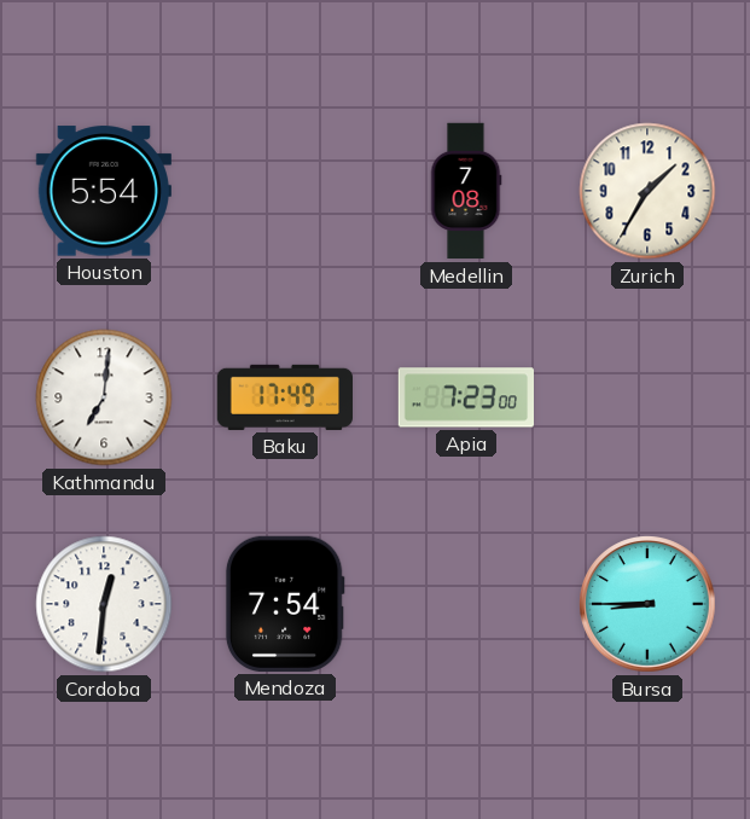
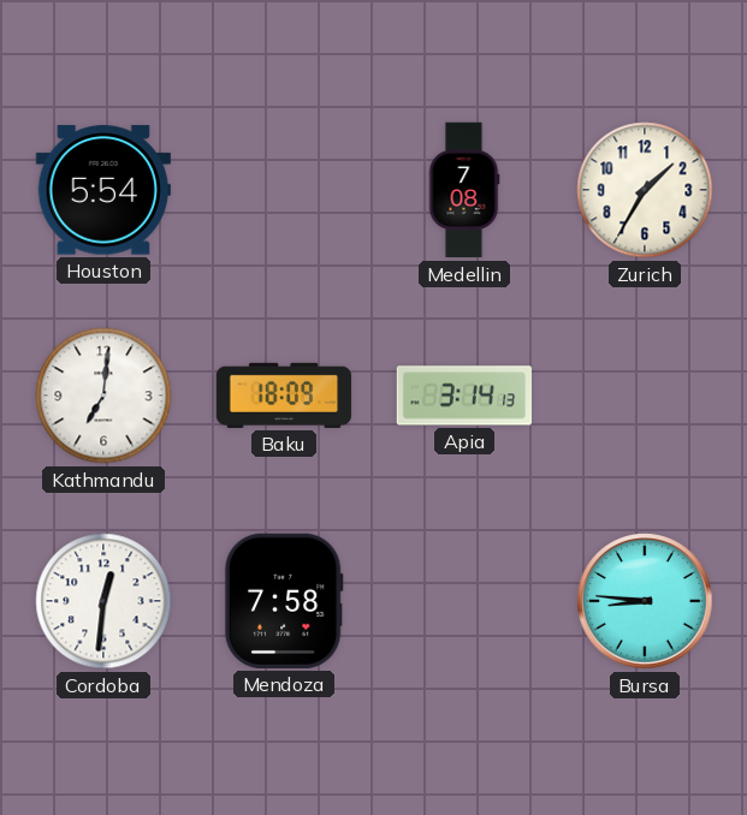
Baku: 17:49 -> 18:09
Apia: 7:23 -> 3:14
Mendoza: 7:54 -> 7:58
Bursa: 8:45 -> 8:46
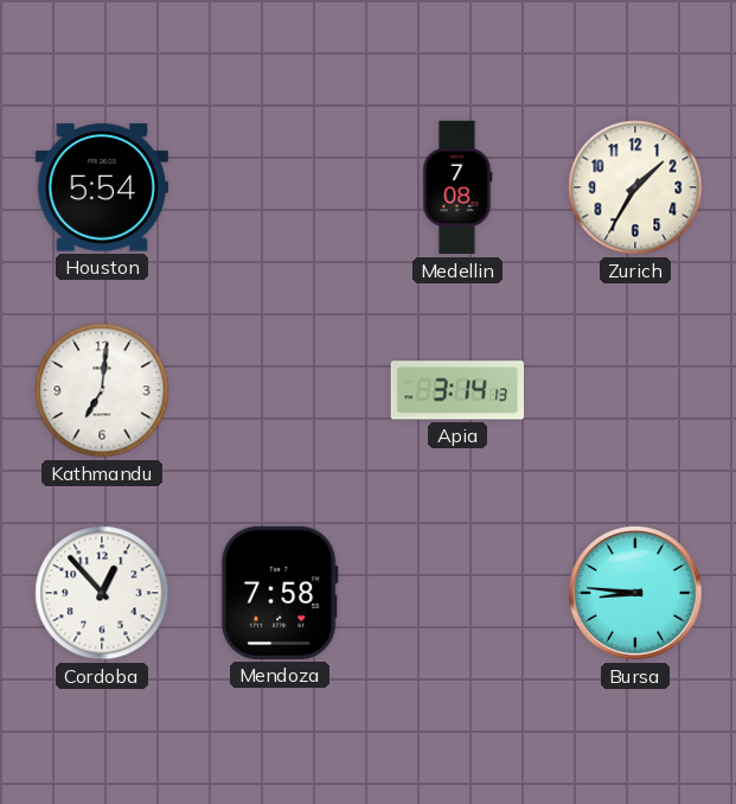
Baku: 18:09 -> none
Cordoba: 12:31 -> 12:53
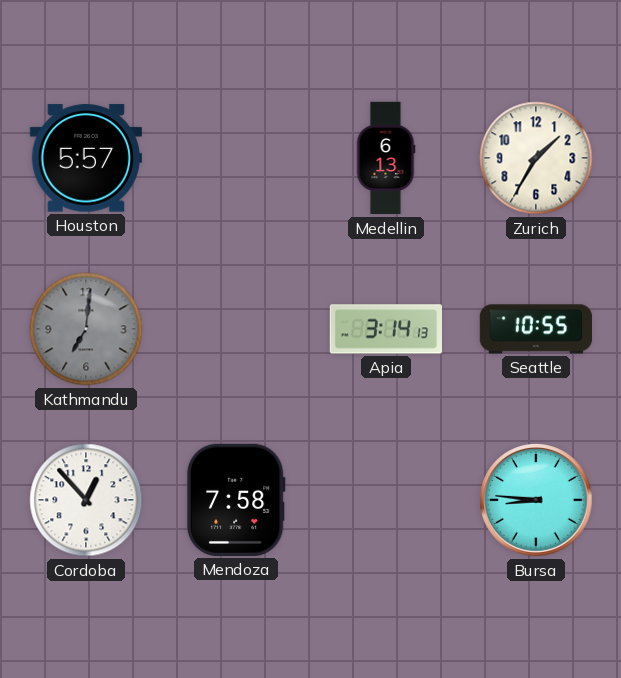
Houston: 5:54 -> 5:57
Medellin: 7:08 -> 6:13
Kathmandu dial: white -> grey
Seattle: none -> 10:55
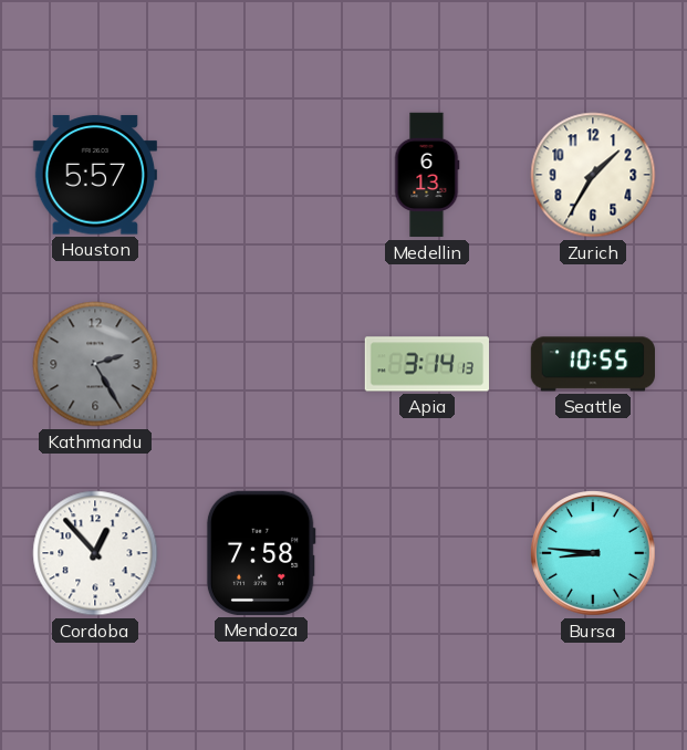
Kathmandu: 7:01 -> 2:25
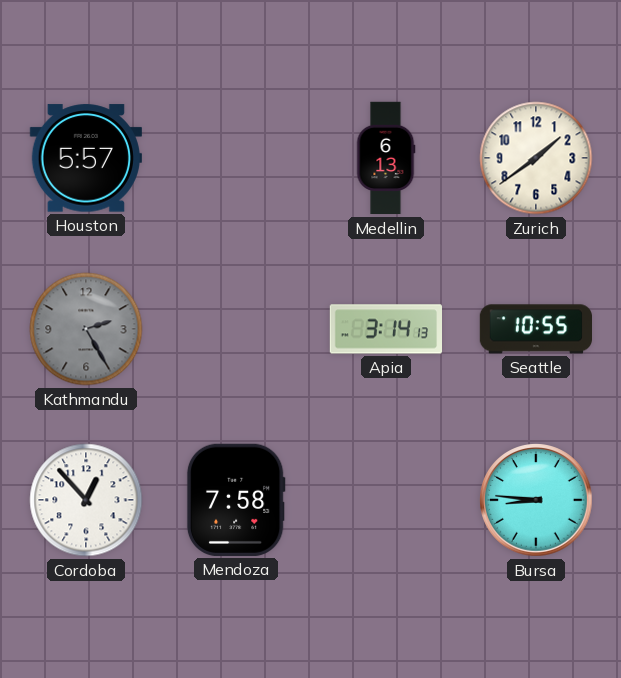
Zurich: 1:35 -> 1:39
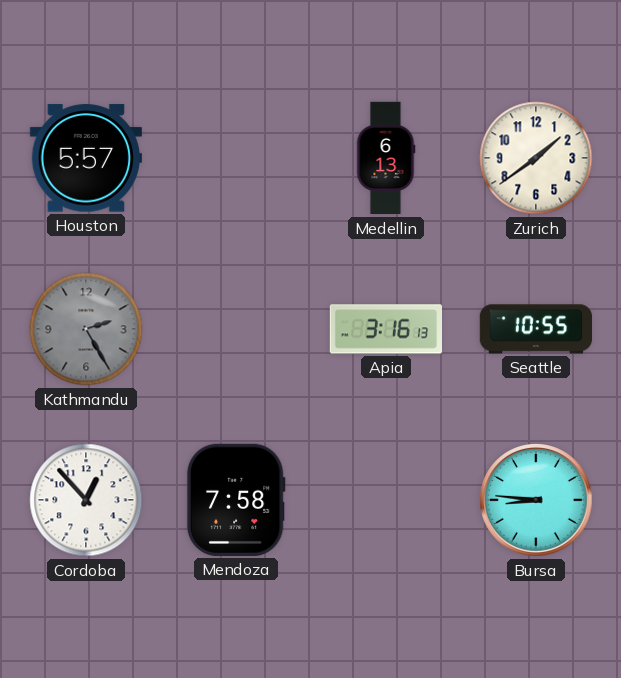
Apia: 3:14 -> 3:16
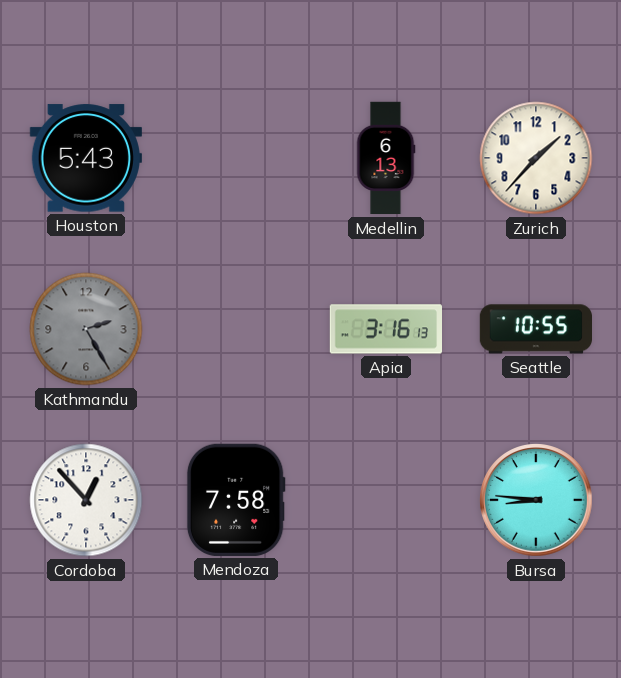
Houston: 5:57 -> 5:43
Zurich: 1:39 -> 1:37
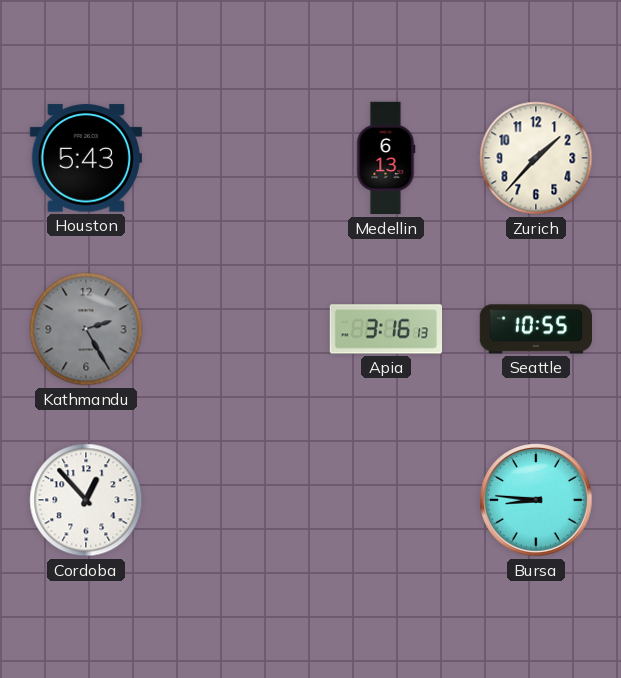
Mendoza: 7:58 -> none
